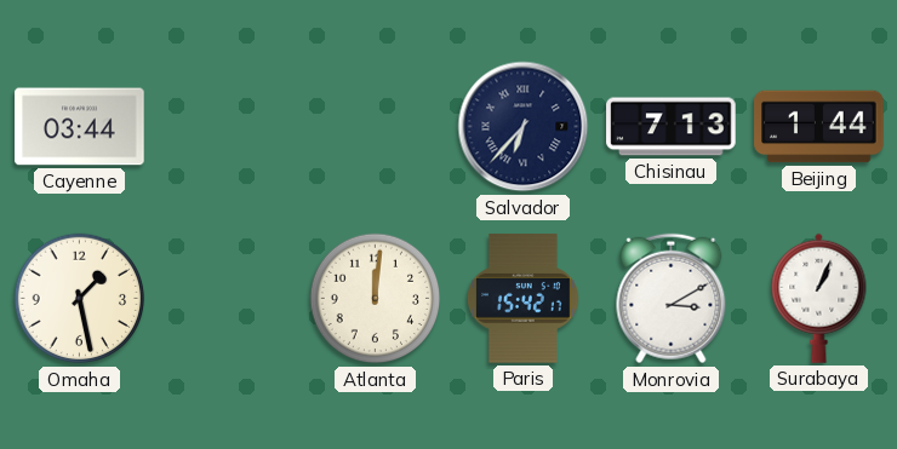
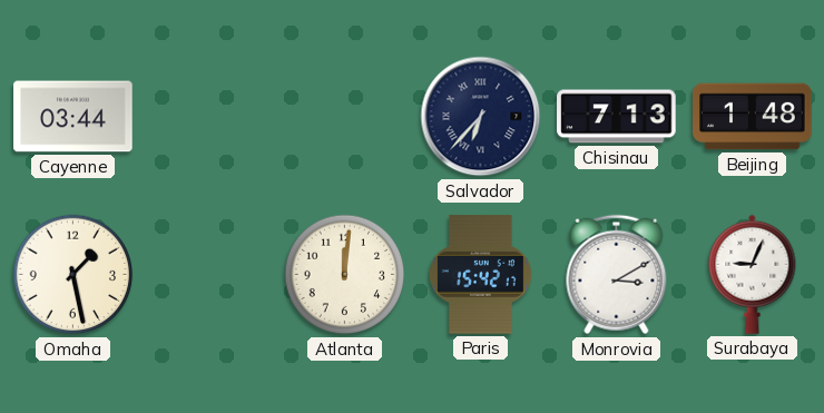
Beijing: 1:44 -> 1:48
Surabaya: 1:04 -> 9:04
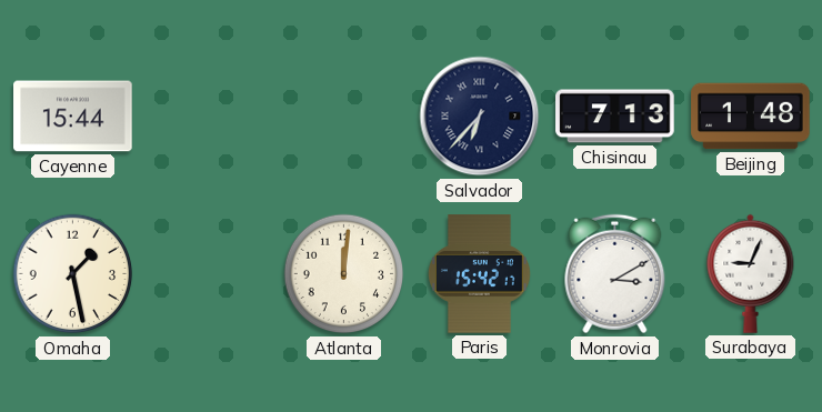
Cayenne: 03:44 -> 15:44
